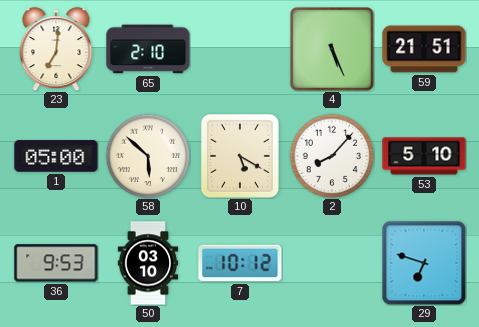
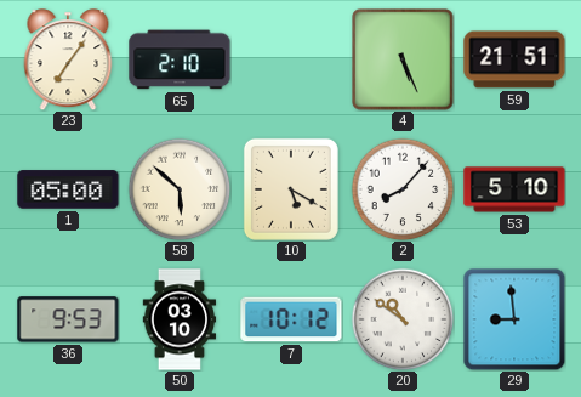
23: 7:01 -> 7:06
20: none -> 10:51
29: 6:48 -> 8:59
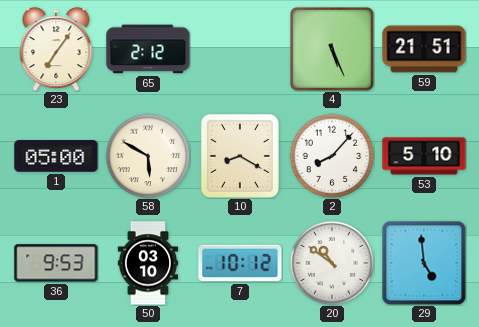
65: 2:10 -> 2:12
58: 5:52 -> 5:50
10: 5:20 -> 8:20
29: 8:59 -> 4:59
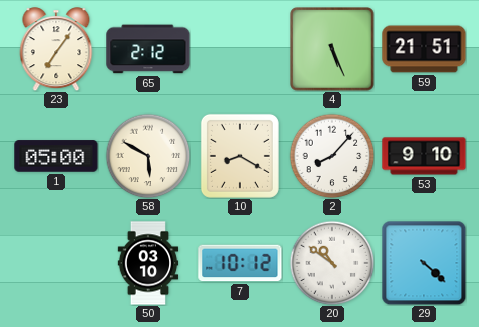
53: 5:10 -> 9:10
36: 9:53 -> none
29: 4:59 -> 4:22
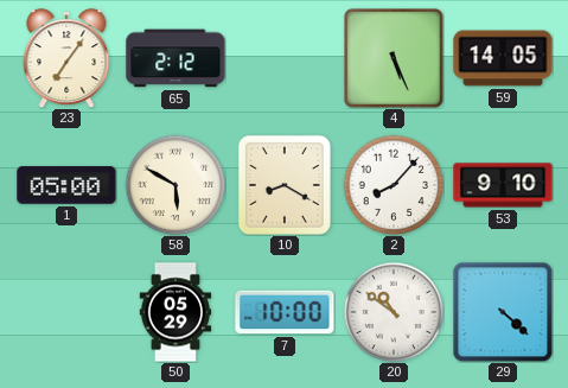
59: 21:51 -> 14:05
50: 03:10 -> 05:29
7: 10:12 -> 10:00
